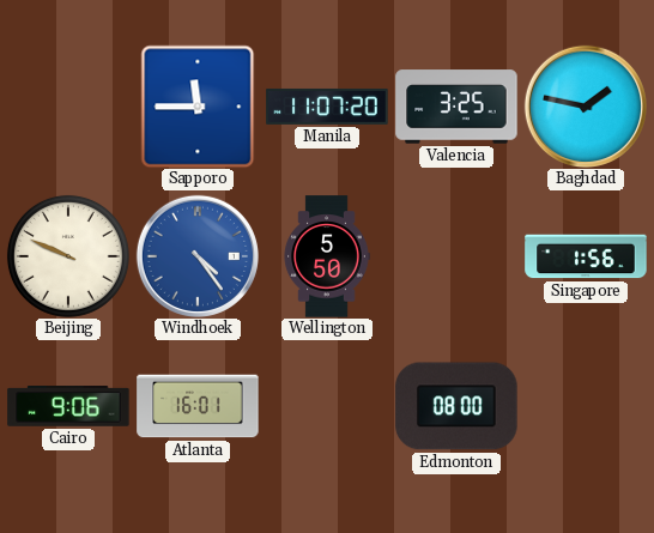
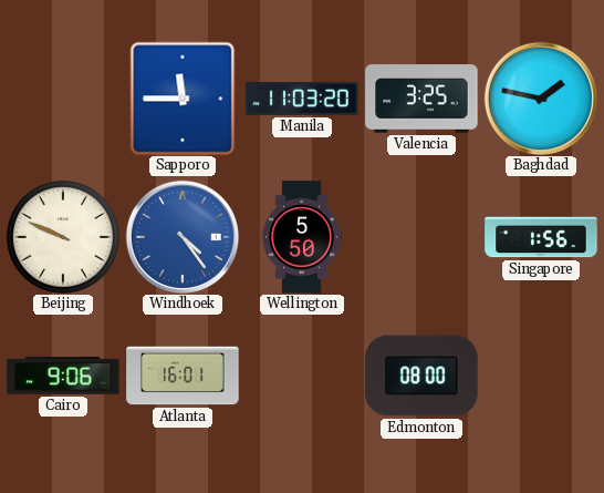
Manila: 11:07 -> 11:03
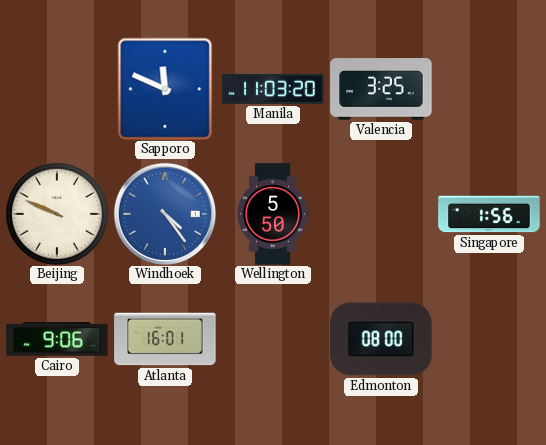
Sapporo: 11:45 -> 11:49
Baghdad: 1:47 -> none
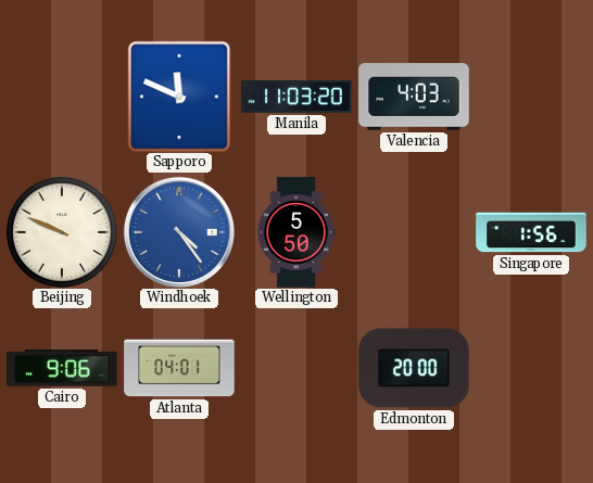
Valencia: 3:25 -> 4:03
Atlanta: 16:01 -> 04:01
Edmonton: 08:00 -> 20:00
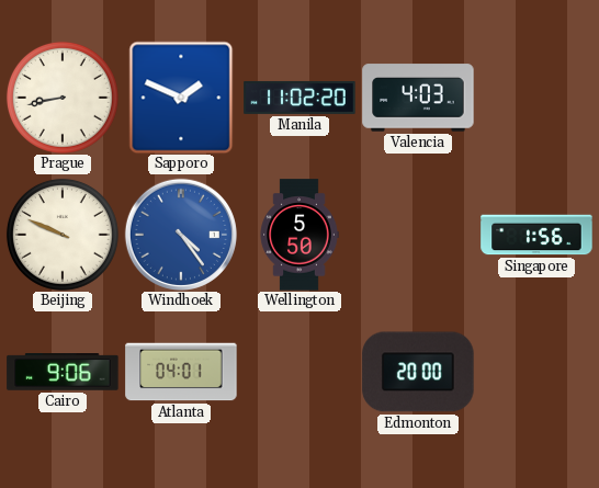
Prague: none -> 8:43
Sapporo: 11:49 -> 1:49
Manila: 11:03 -> 11:02
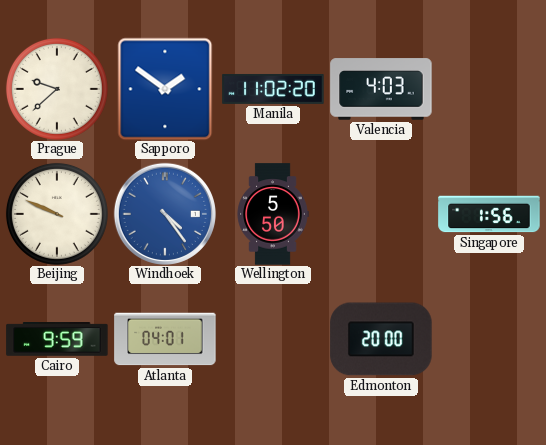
Prague: 8:43 -> 9:38
Sapporo: 1:49 -> 1:51
Cairo: 9:06 -> 9:59
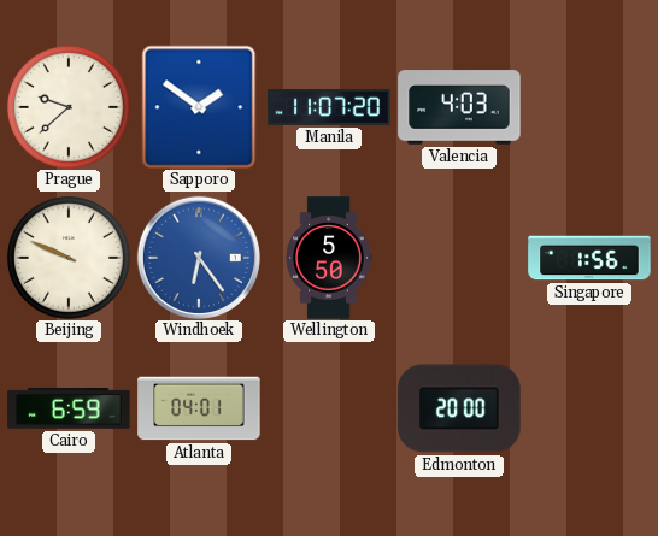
Manila: 11:02 -> 11:07
Windhoek: 4:24 -> 6:24
Cairo: 9:59 -> 6:59
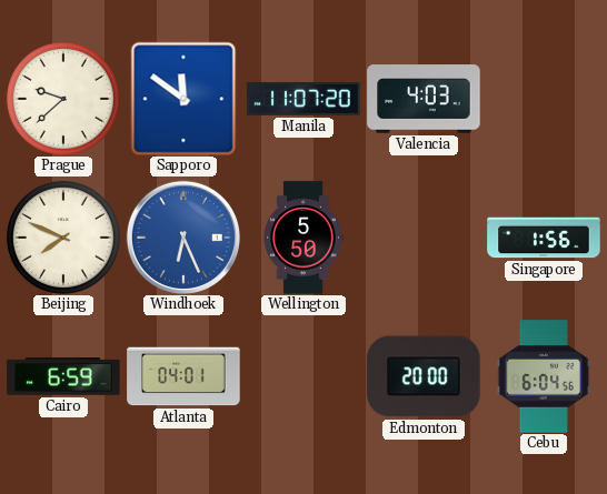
Sapporo: 1:51 -> 11:51
Beijing: 9:49 -> 7:49
Windhoek: 6:24 -> 6:26
Cebu: none -> 6:04
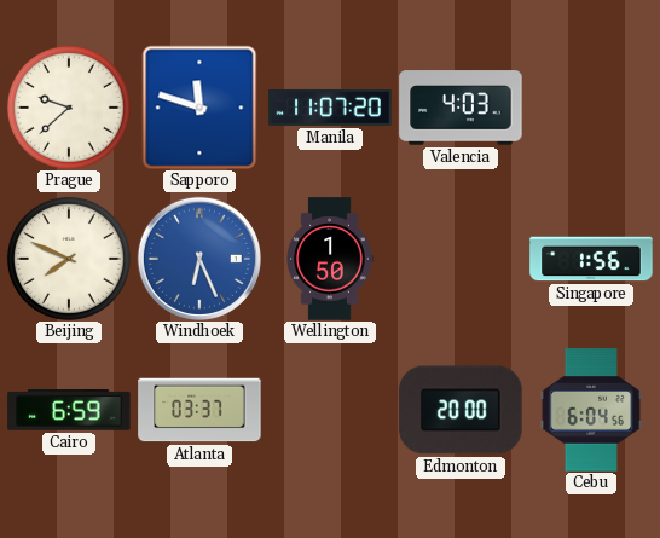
Sapporo: 11:51 -> 11:48
Wellington: 5:50 -> 1:50
Atlanta: 04:01 -> 03:37
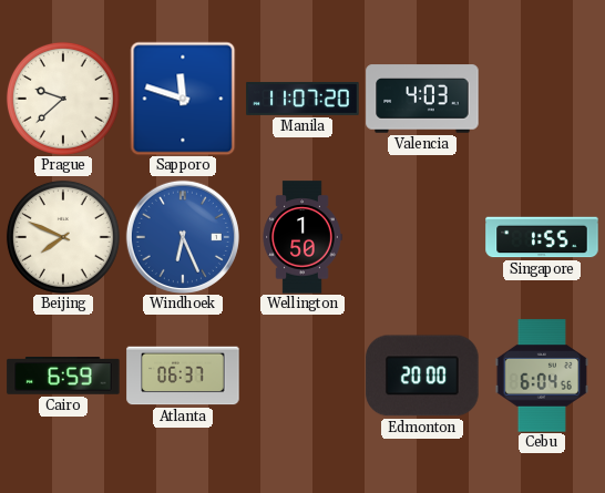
Singapore: 1:56 -> 1:55
Atlanta: 03:37 -> 06:37
